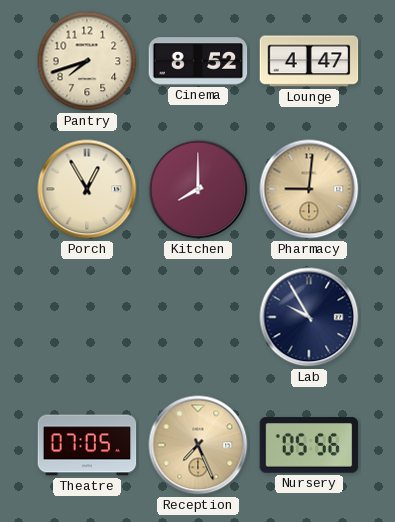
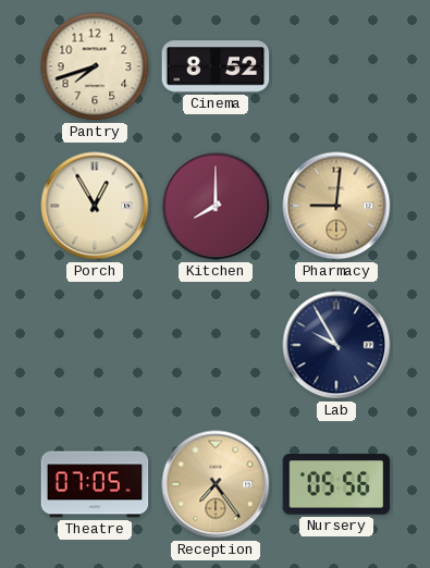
Lounge: 4:47 -> none
Reception: 7:26 -> 7:24
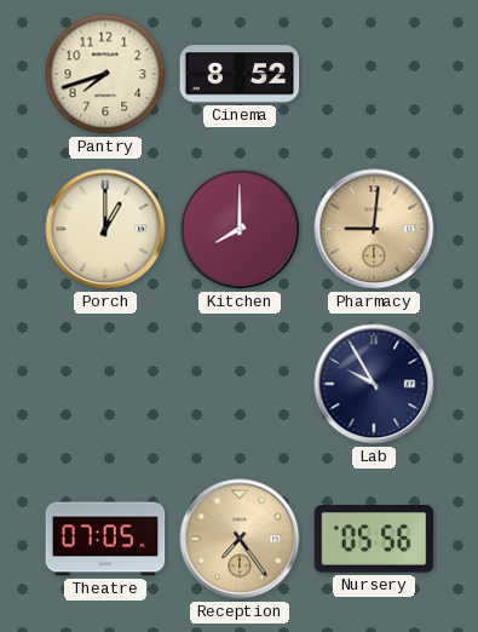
Porch: 12:55 -> 1:00
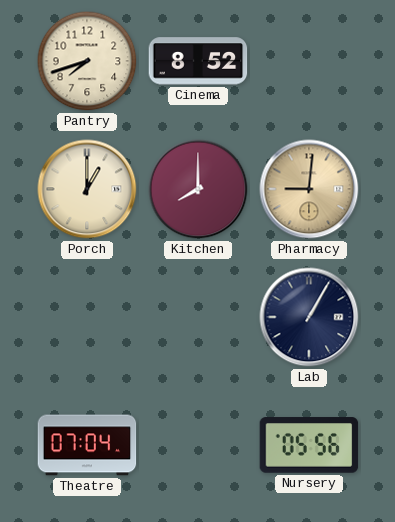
Lab: 9:55 -> 1:05
Theatre: 07:05 -> 07:04
Reception: 7:24 -> none
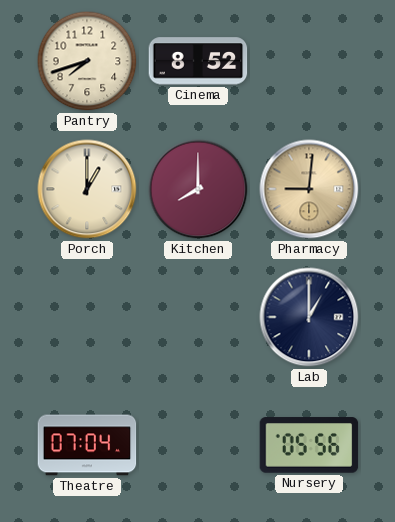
Lab: 1:05 -> 1:00
